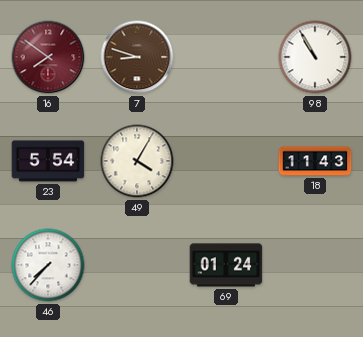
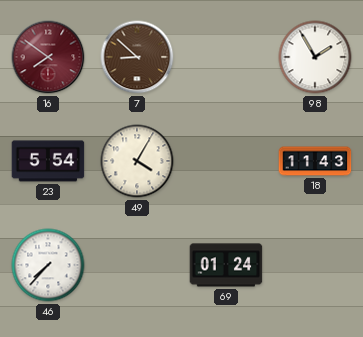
7: 8:48 -> 8:52
98: 10:55 -> 1:55
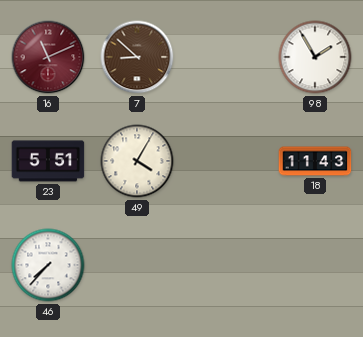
16: 7:51 -> 11:11
23: 5:54 -> 5:51
69: 01:24 -> none
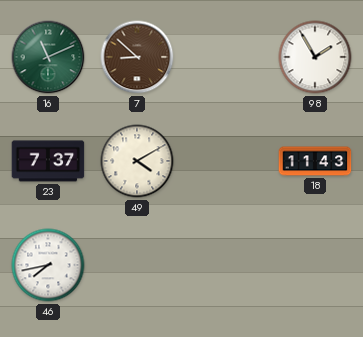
16 dial: burgundy -> green
23: 5:51 -> 7:37
49: 4:05 -> 4:10
46: 7:37 -> 7:43
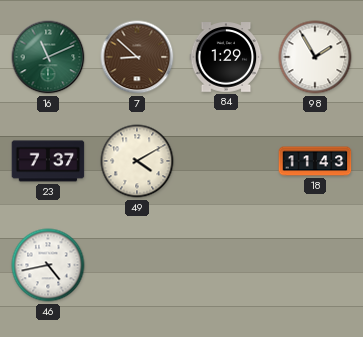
84: none -> 1:29
46: 7:43 -> 4:43
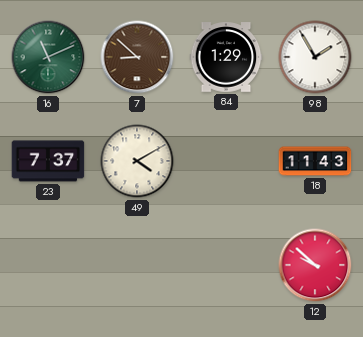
46: 4:43 -> none
12: none -> 9:52
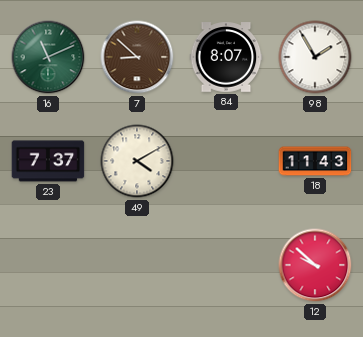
84: 1:29 -> 8:07
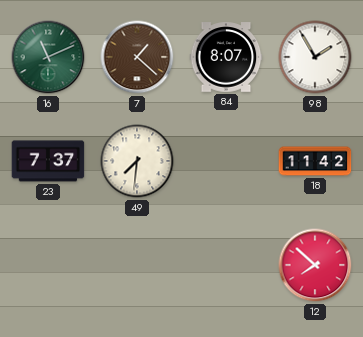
7: 8:52 -> 1:22
49: 4:10 -> 7:31
18: 11:43 -> 11:42
12: 9:52 -> 7:52
